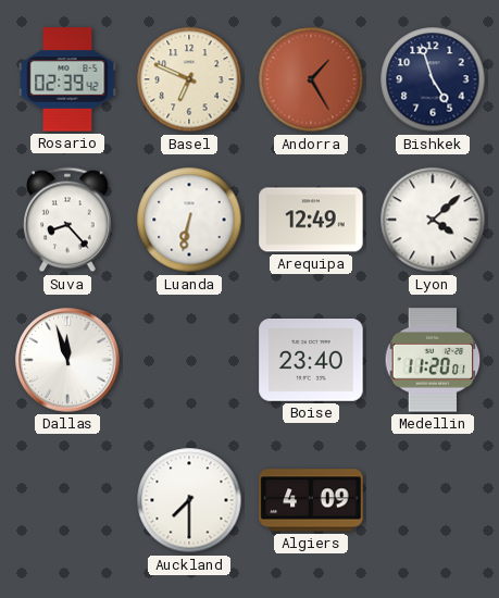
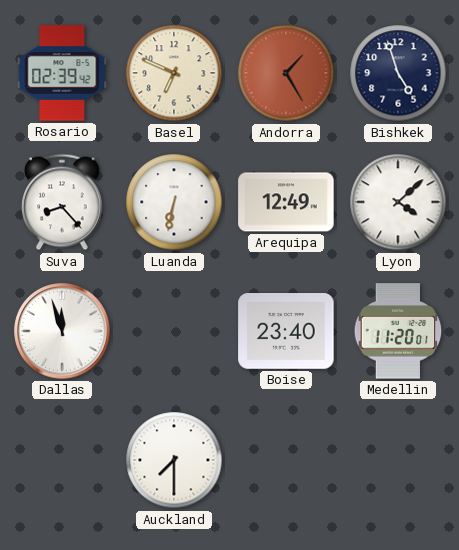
Algiers: 4:09 -> none
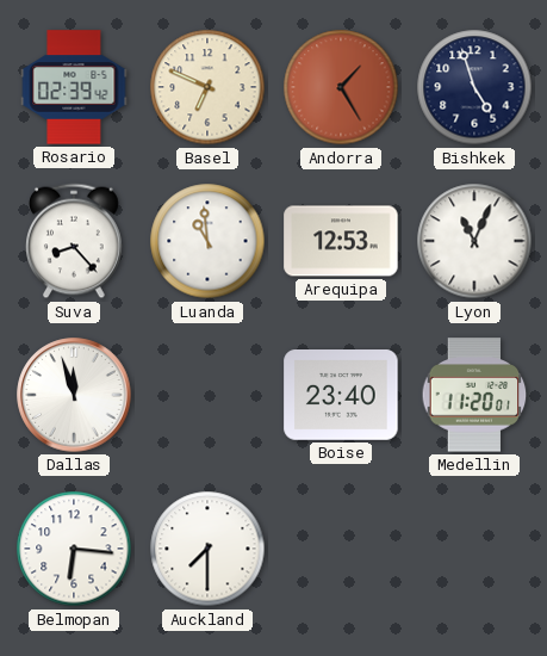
Luanda: 6:32 -> 10:59
Arequipa: 12:49 -> 12:53
Lyon: 4:08 -> 11:04
Belmopan: none -> 6:16
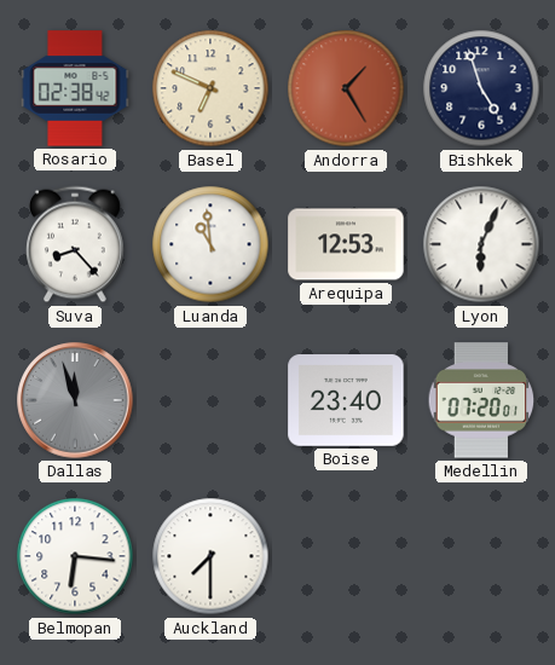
Rosario: 02:39 -> 02:38
Lyon: 11:04 -> 6:04
Dallas dial: white -> grey
Medellin: 11:20 -> 07:20
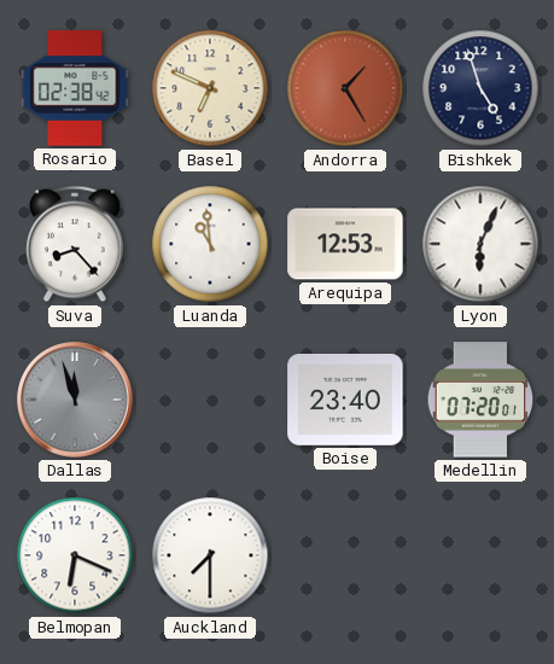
Belmopan: 6:16 -> 6:19
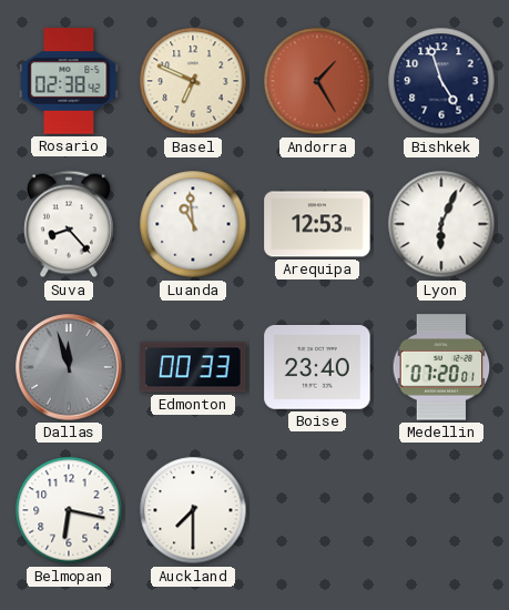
Edmonton: none -> 00:33
Belmopan: 6:19 -> 6:17
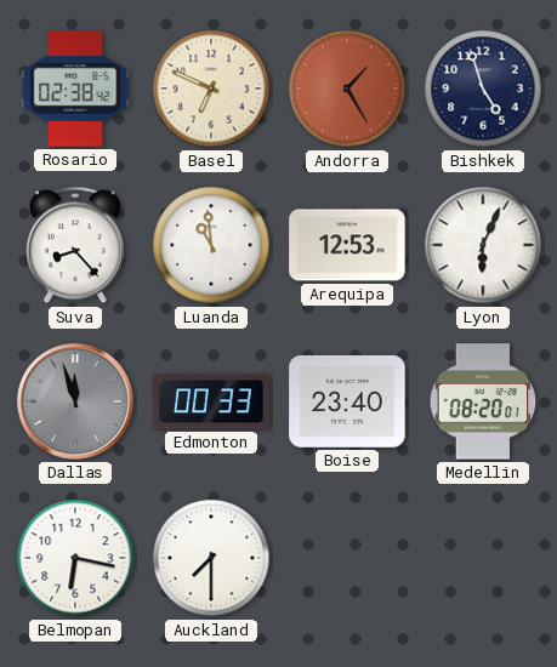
Medellin: 07:20 -> 08:20
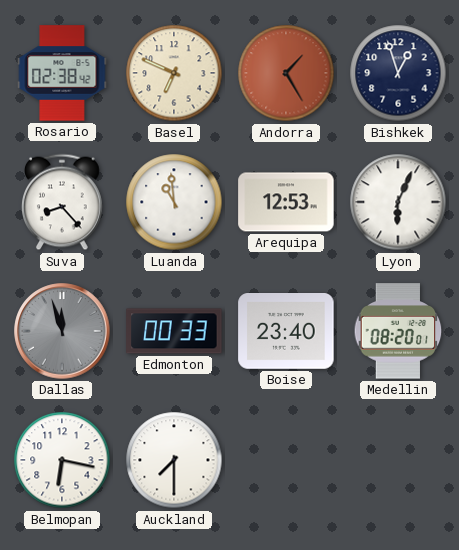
Bishkek: 4:57 -> 12:57
